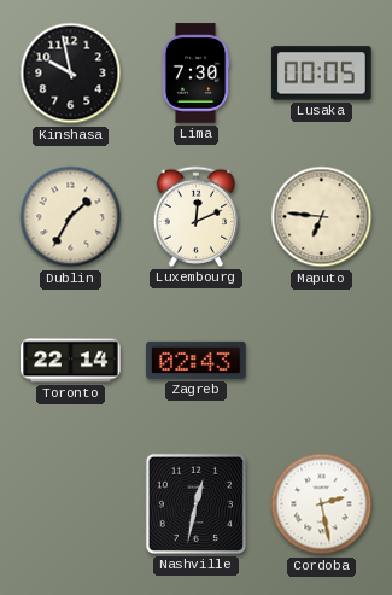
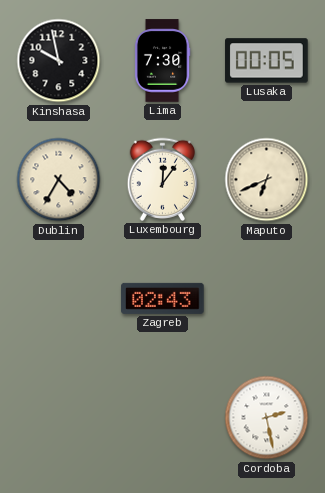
Dublin: 1:35 -> 4:35
Luxembourg: 12:11 -> 12:06
Maputo: 6:46 -> 6:41
Toronto: 22:14 -> none
Nashville: 12:32 -> none
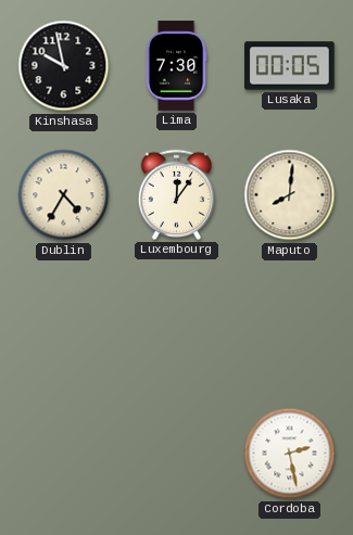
Maputo: 6:41 -> 8:01
Zagreb: 02:43 -> none
